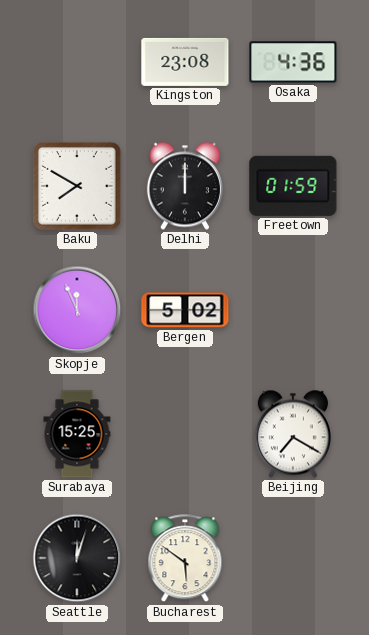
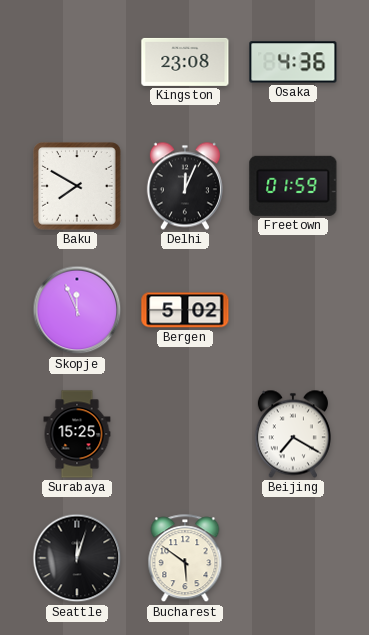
Delhi: 12:00 -> 12:04
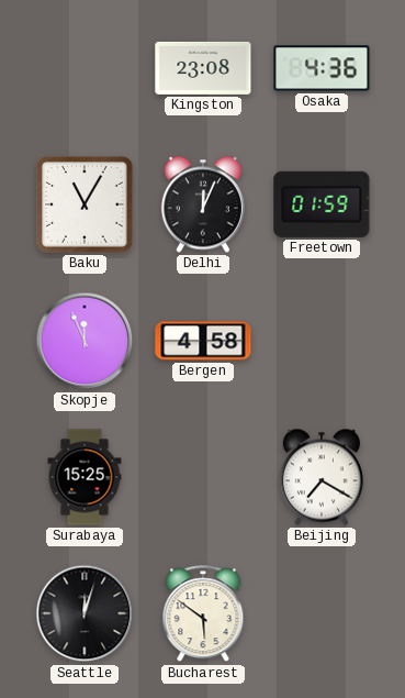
Baku: 7:50 -> 11:05
Bergen: 5:02 -> 4:58
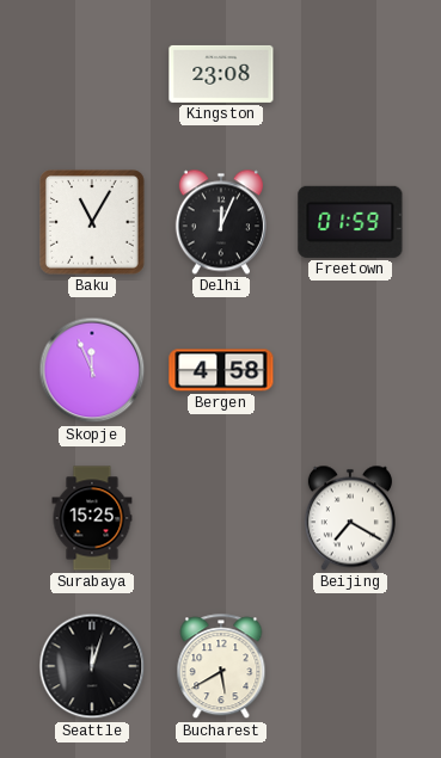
Osaka: 4:36 -> none
Bucharest: 5:51 -> 5:40
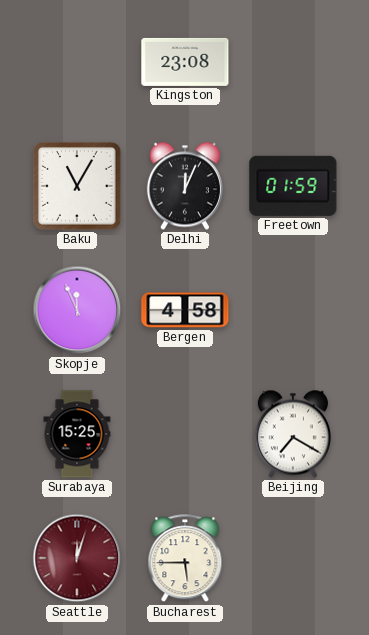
Seattle dial: black -> burgundy
Bucharest: 5:40 -> 5:45
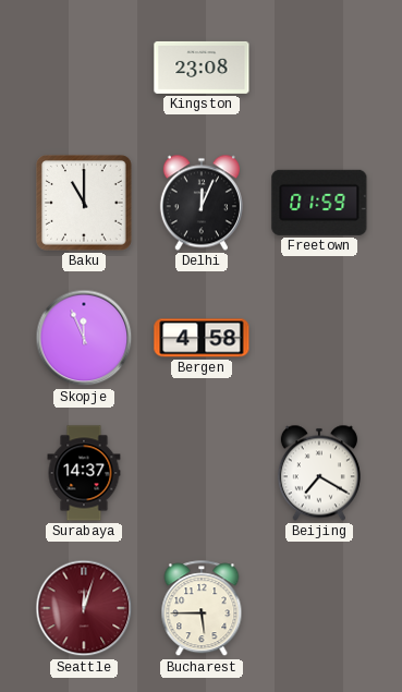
Baku: 11:05 -> 11:00
Surabaya: 15:25 -> 14:37
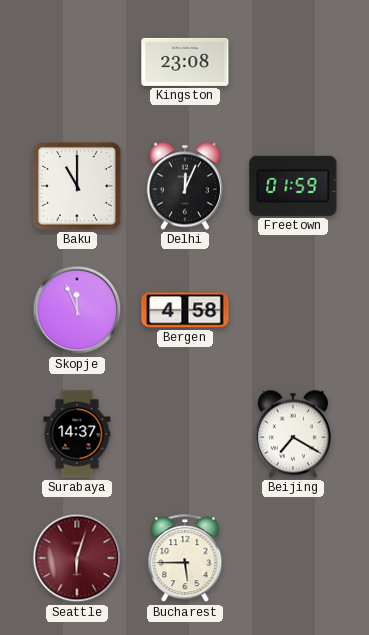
Seattle: 12:03 -> 6:03
